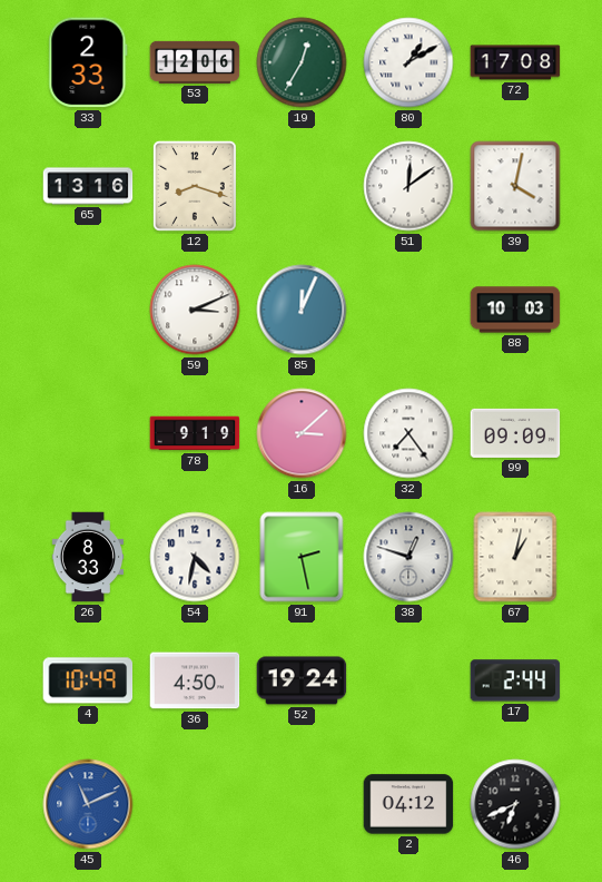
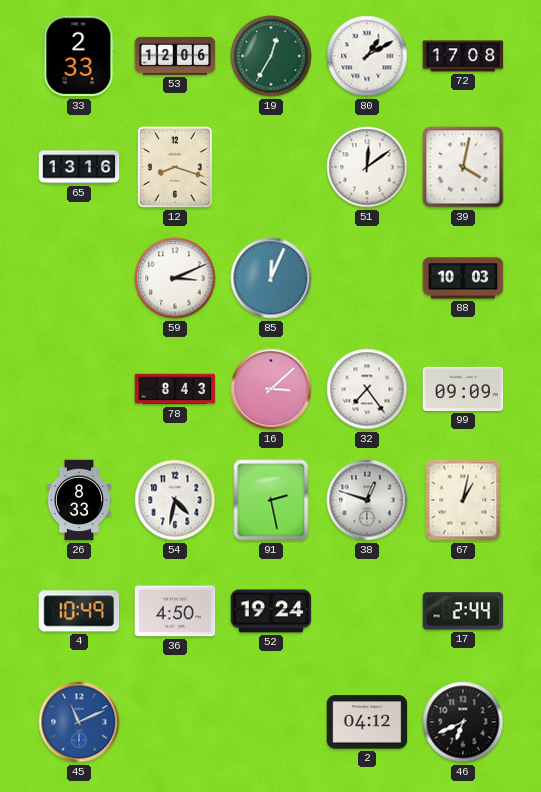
78: 9:19 -> 8:43
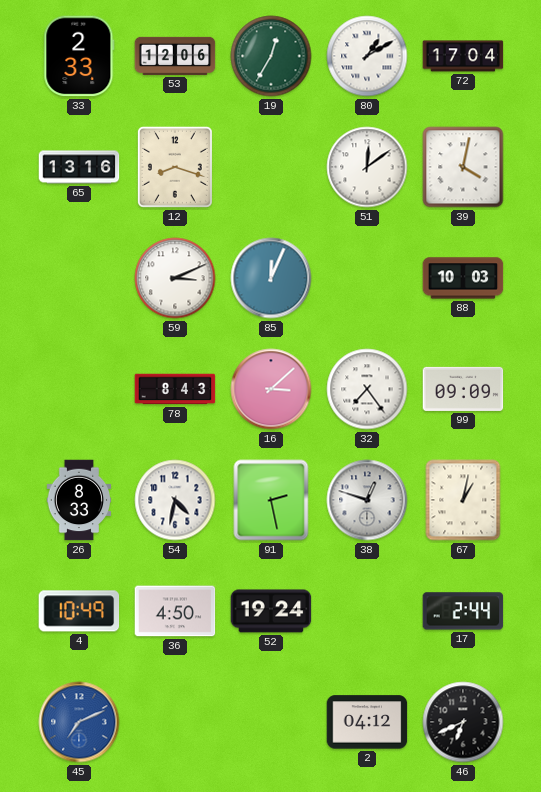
72: 17:08 -> 17:04
45: 11:11 -> 7:11
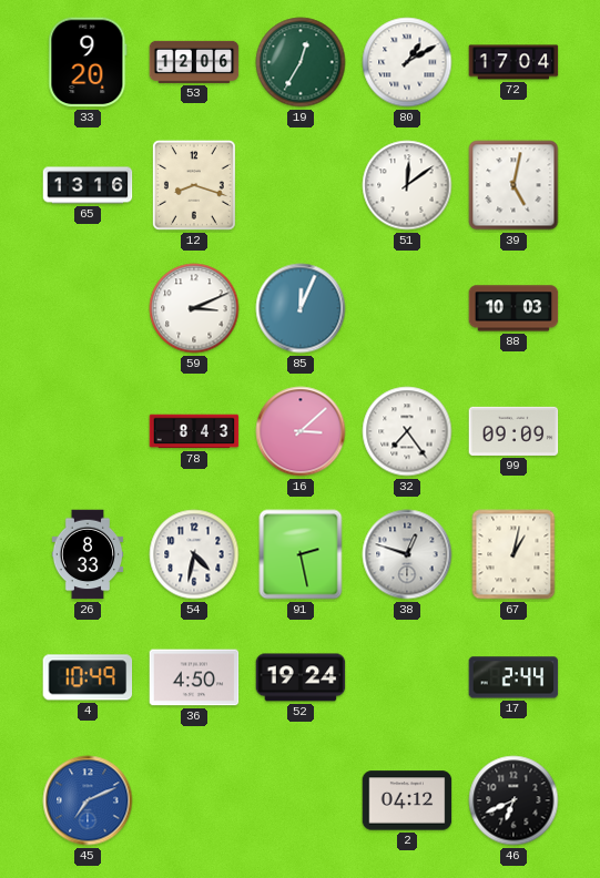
33: 2:33 -> 9:20
39: 4:02 -> 5:02
